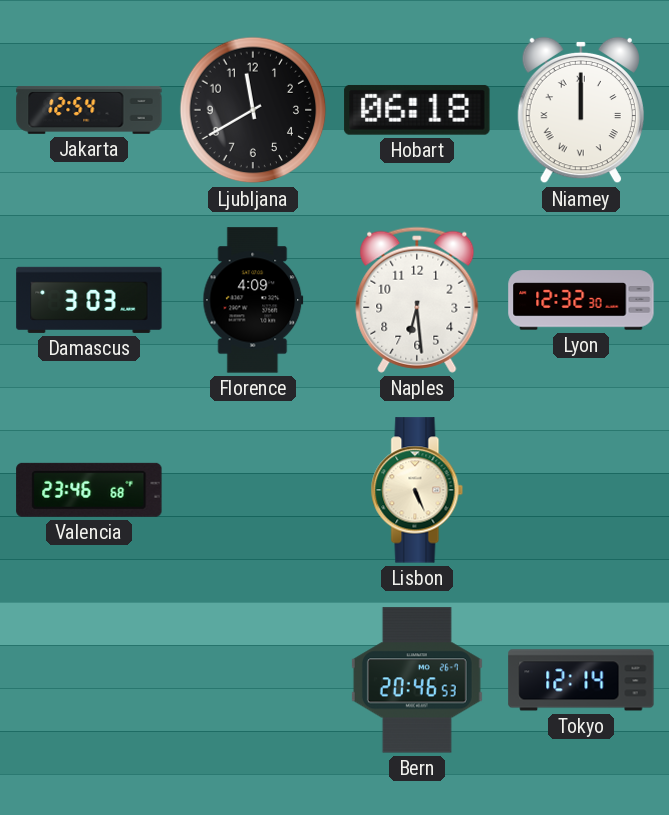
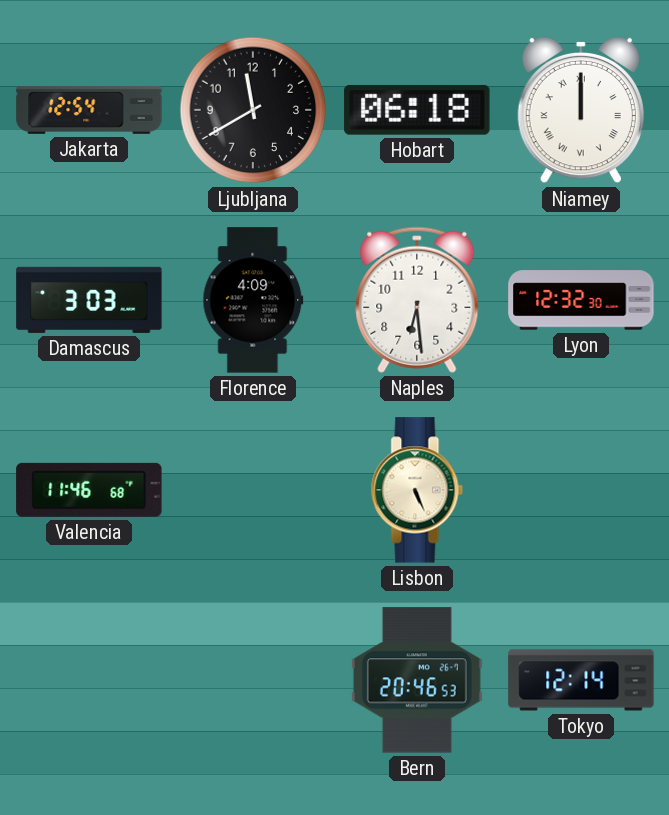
Valencia: 23:46 -> 11:46
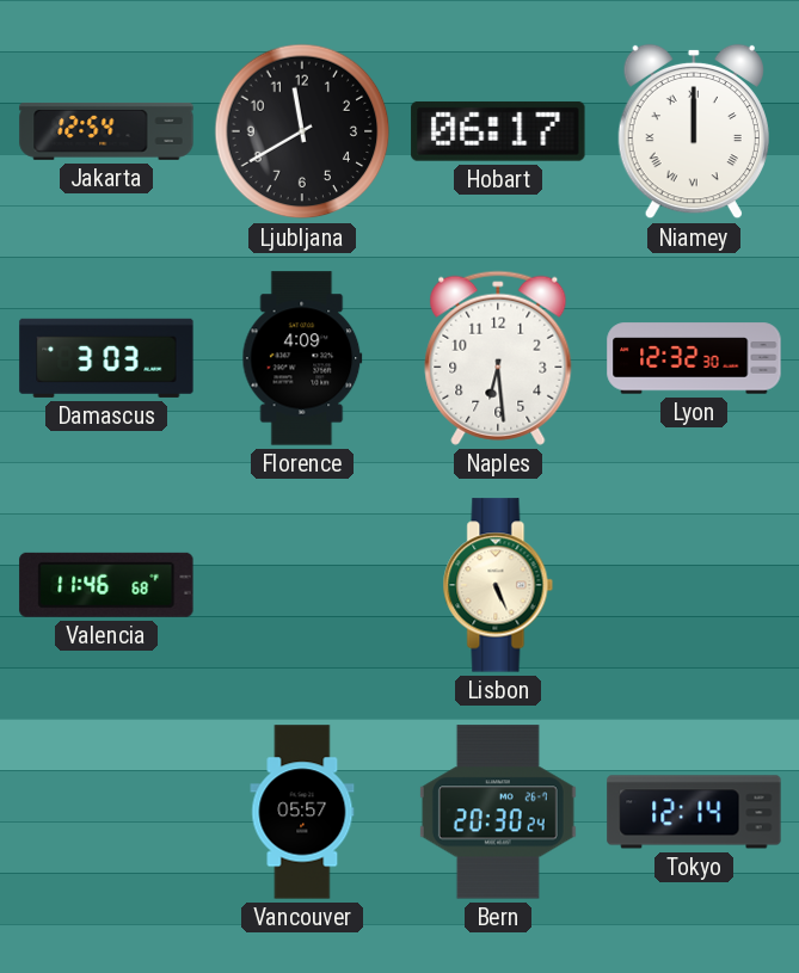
Hobart: 06:18 -> 06:17
Vancouver: none -> 05:57
Bern: 20:46 -> 20:30
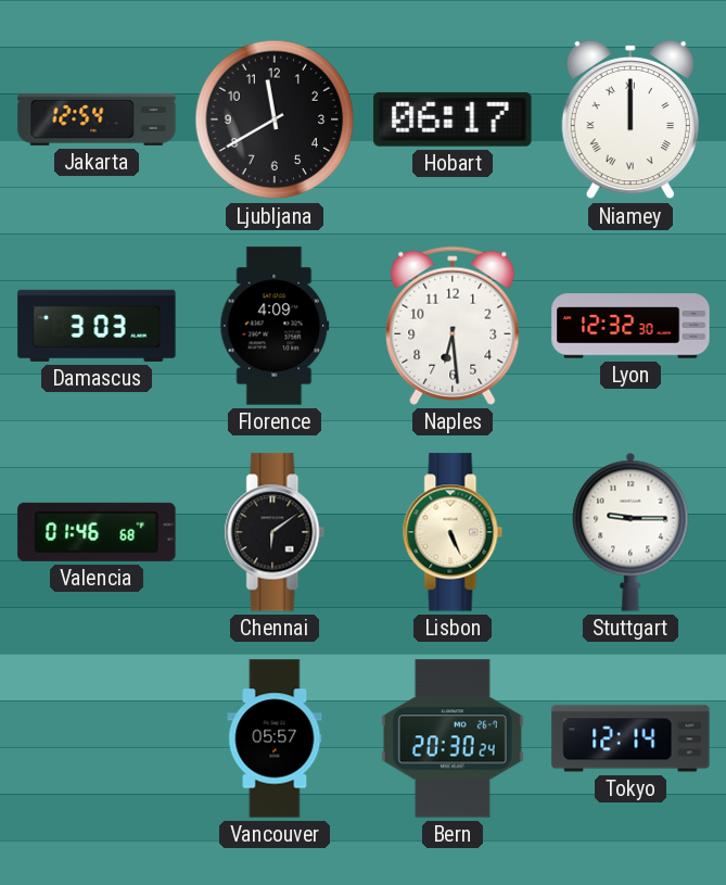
Valencia: 11:46 -> 01:46
Chennai: none -> 6:09
Stuttgart: none -> 9:15
